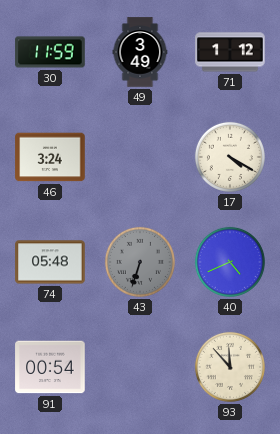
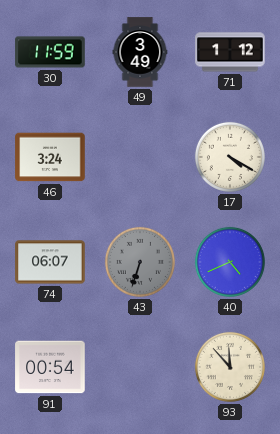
74: 05:48 -> 06:07
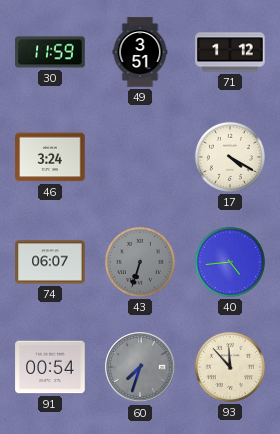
49: 3:49 -> 3:51
40: 4:41 -> 4:44
60: none -> 7:33
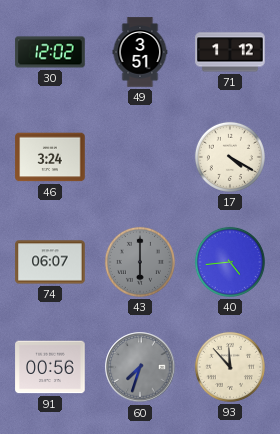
30: 11:59 -> 12:02
43: 6:33 -> 6:00
91: 00:54 -> 00:56
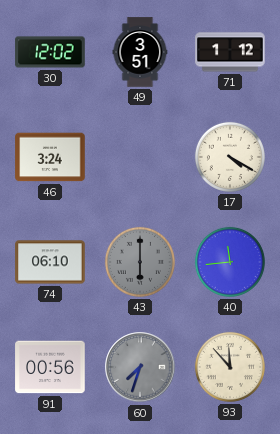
74: 06:07 -> 06:10
40: 4:44 -> 11:44
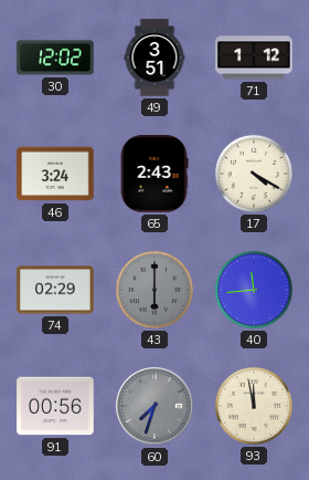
65: none -> 2:43
74: 06:10 -> 02:29
93: 11:53 -> 11:58
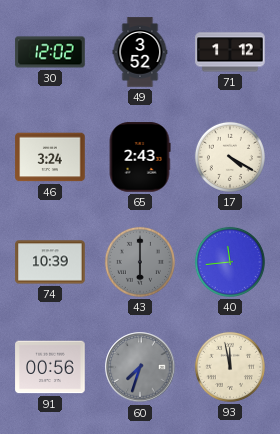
49: 3:51 -> 3:52
74: 02:29 -> 10:39
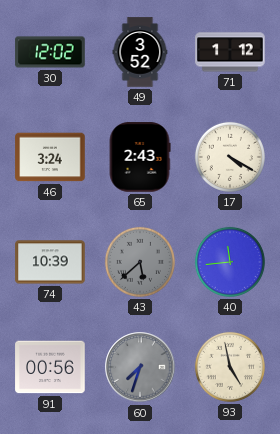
43: 6:00 -> 5:38
93: 11:58 -> 4:58
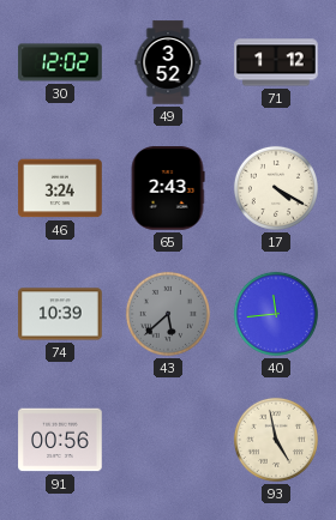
60: 7:33 -> none
